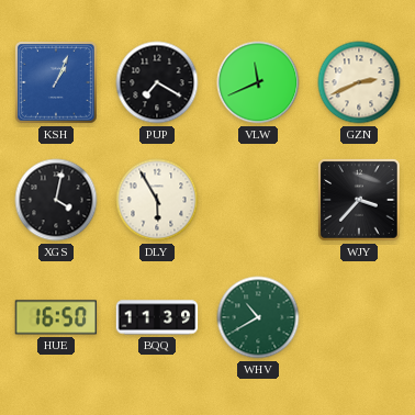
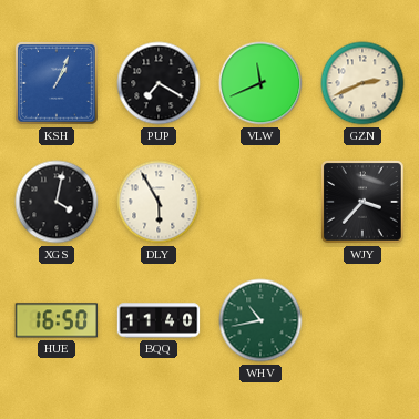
BQQ: 11:39 -> 11:40
WHV: 10:40 -> 10:43
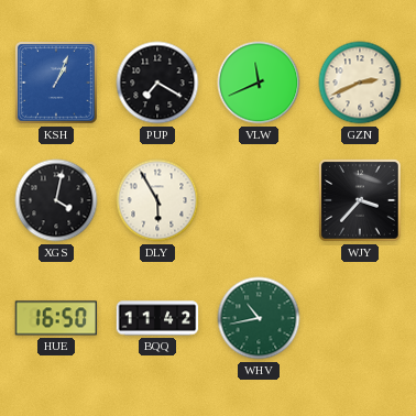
BQQ: 11:40 -> 11:42
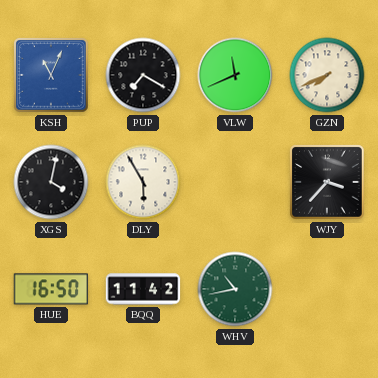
KSH: 1:04 -> 11:04
GZN: 2:41 -> 7:41
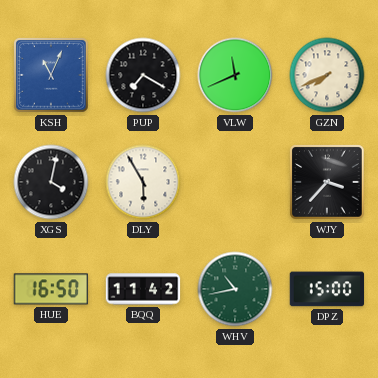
DPZ: none -> 15:00
